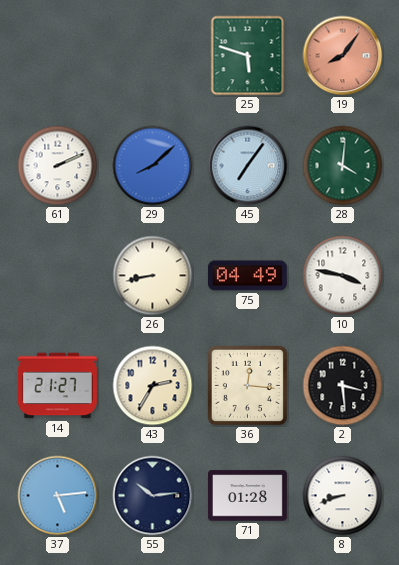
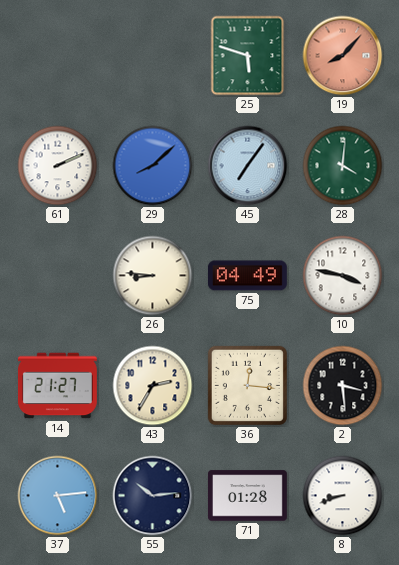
19: 8:06 -> 8:07
26: 8:43 -> 8:46
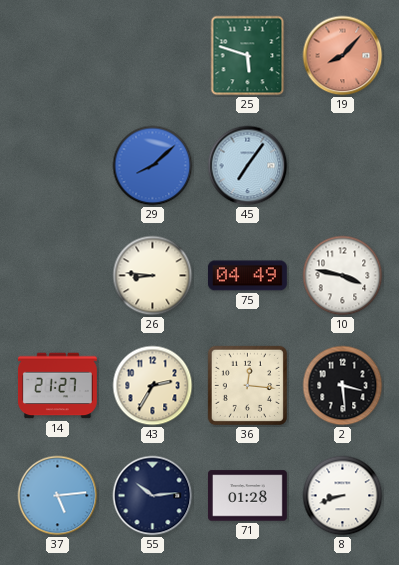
61: 2:11 -> none
28: 4:01 -> none
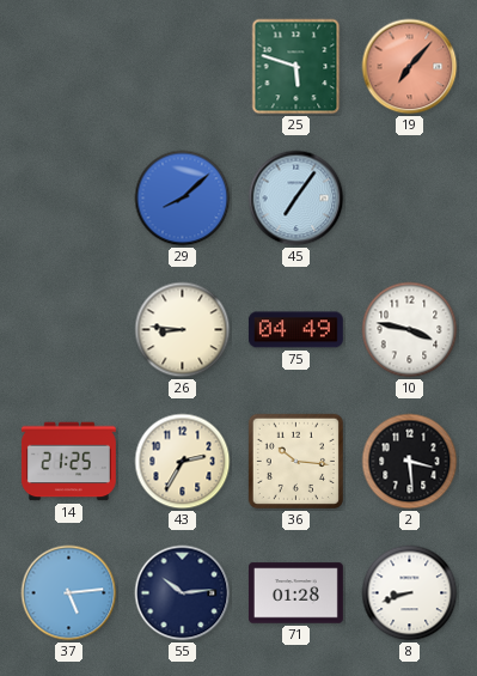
19: 8:07 -> 7:07
14: 21:27 -> 21:25
36: 12:16 -> 10:16
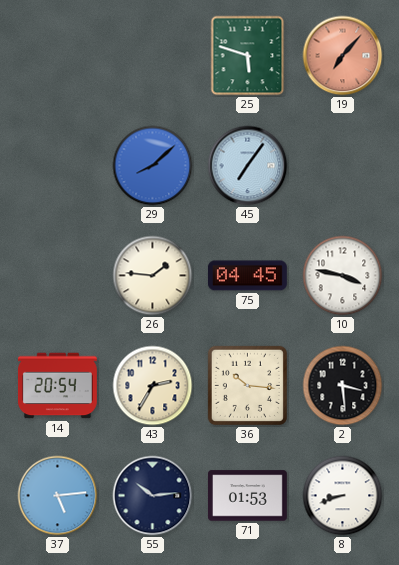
26: 8:46 -> 1:46
75: 04:49 -> 04:45
14: 21:25 -> 20:54
71: 01:28 -> 01:53
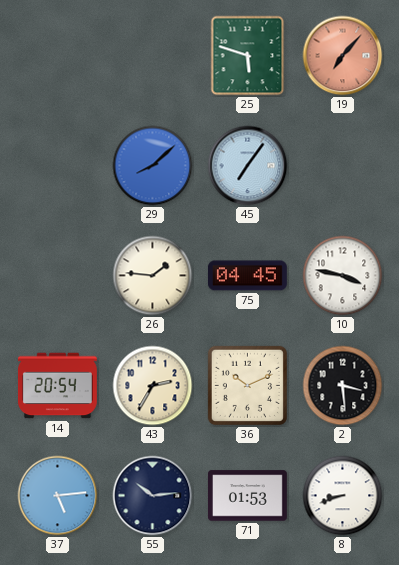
36: 10:16 -> 10:11
